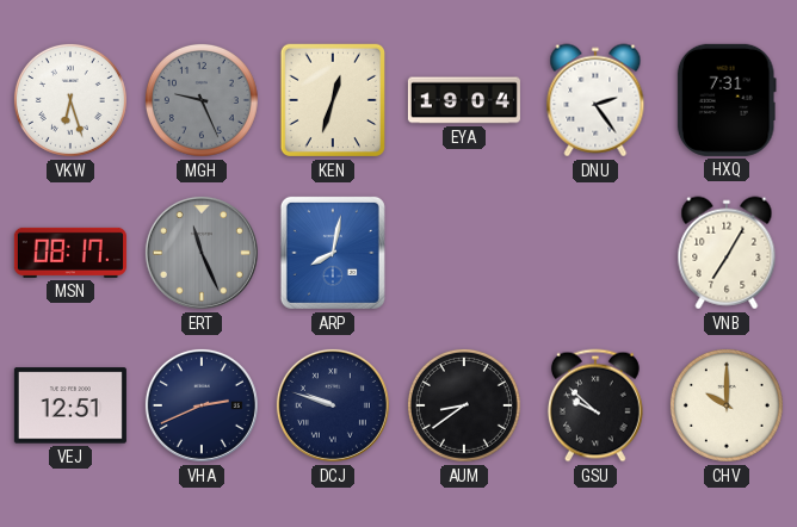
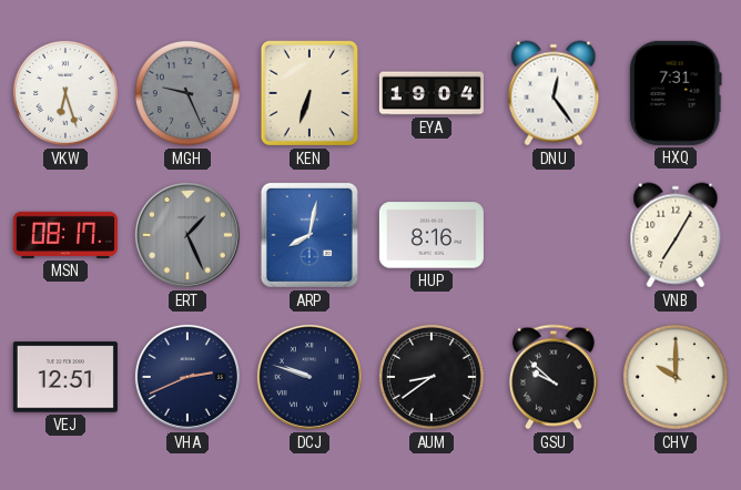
KEN: 12:33 -> 6:33
DNU: 2:24 -> 12:24
ERT: 11:26 -> 1:26
HUP: none -> 8:16
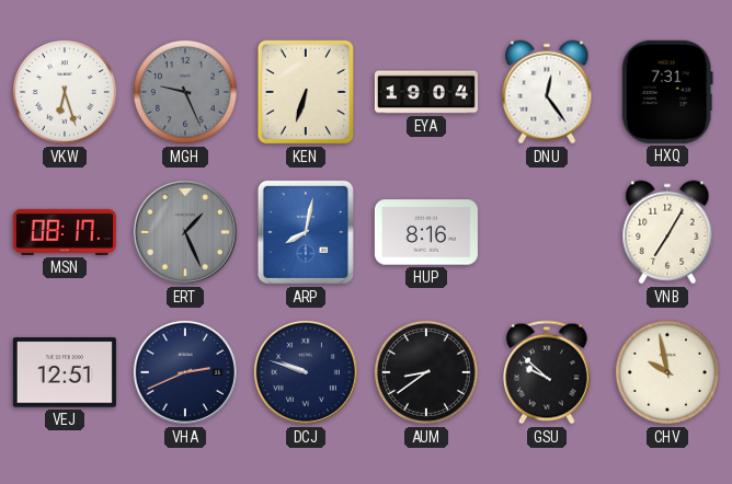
CHV: 10:00 -> 9:58
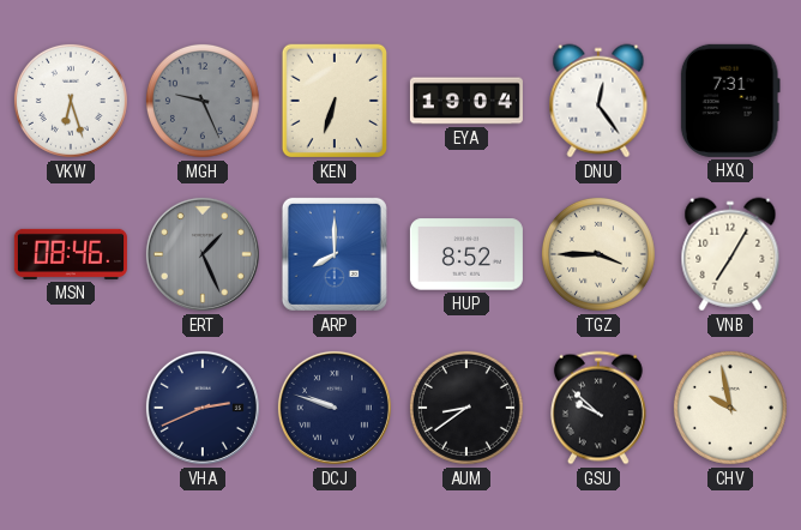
MSN: 08:17 -> 08:46
ARP: 8:02 -> 8:00
HUP: 8:16 -> 8:52
TGZ: none -> 3:45
VEJ: 12:51 -> none
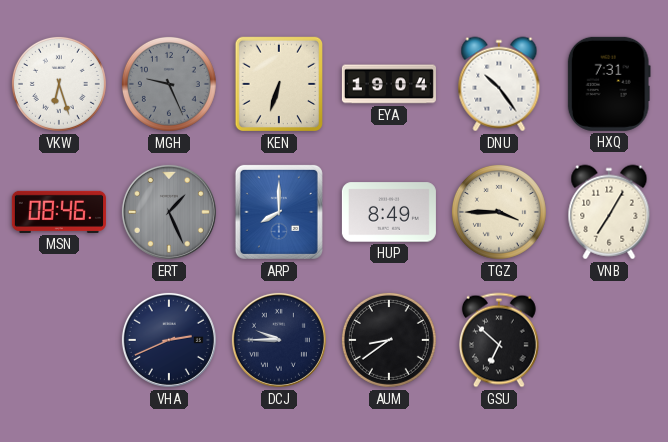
DNU: 12:24 -> 10:24
HUP: 8:52 -> 8:49
DCJ: 9:48 -> 9:45
GSU: 9:52 -> 6:52
CHV: 9:58 -> none
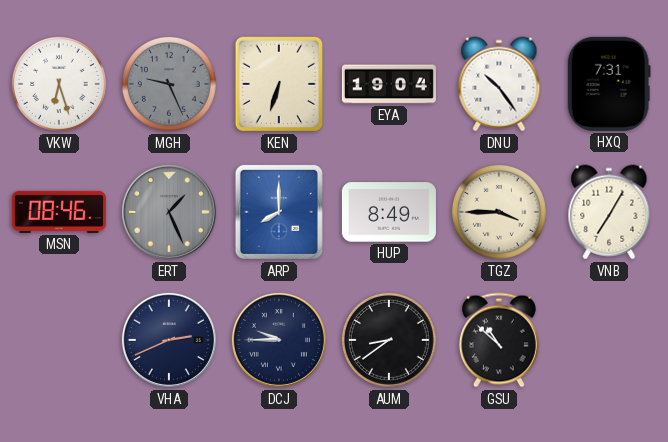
GSU: 6:52 -> 10:52
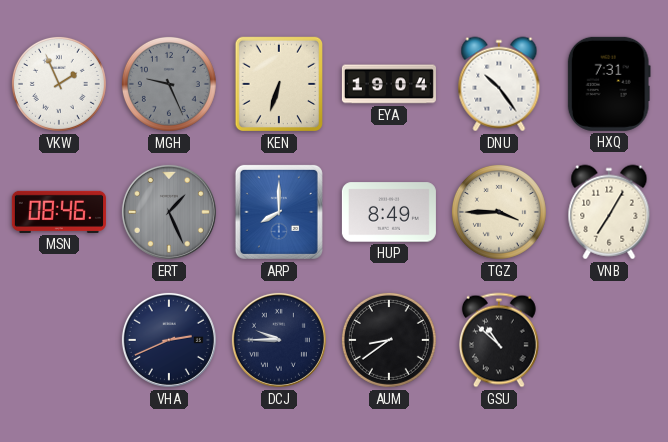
VKW: 6:27 -> 1:56
